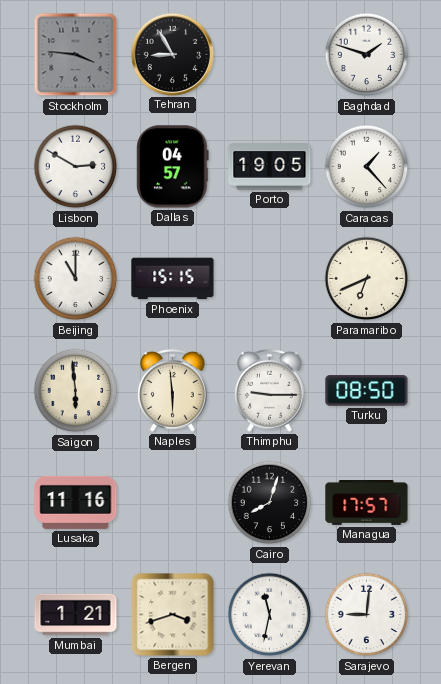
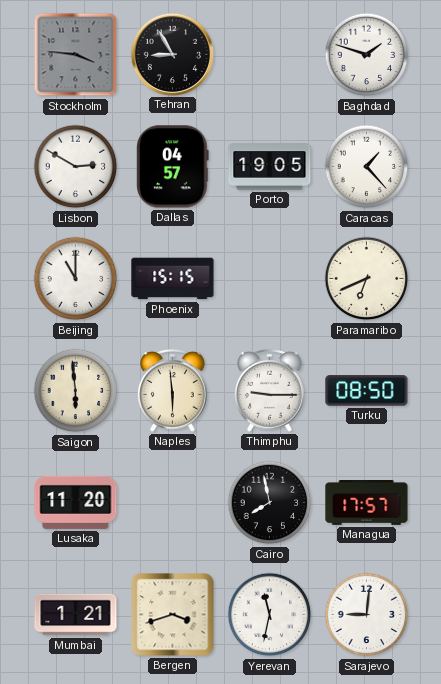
Lusaka: 11:16 -> 11:20
Cairo: 8:03 -> 7:58
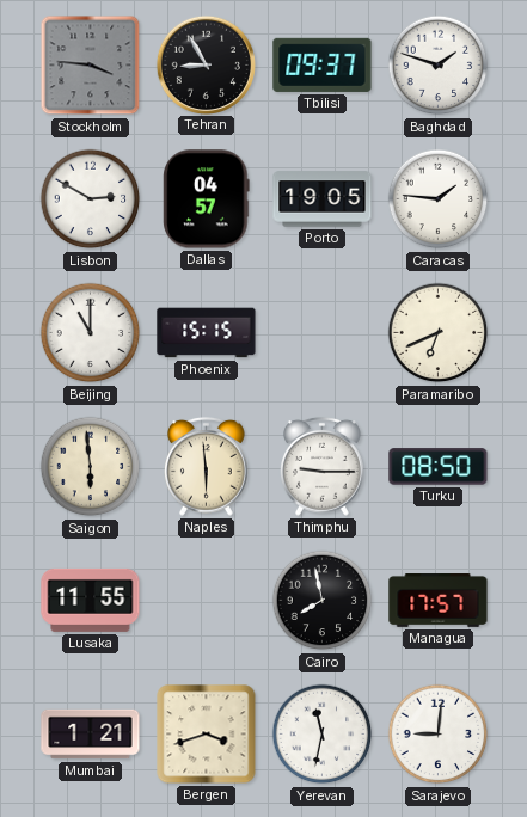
Tbilisi: none -> 09:37
Caracas: 1:23 -> 1:46
Lusaka: 11:20 -> 11:55
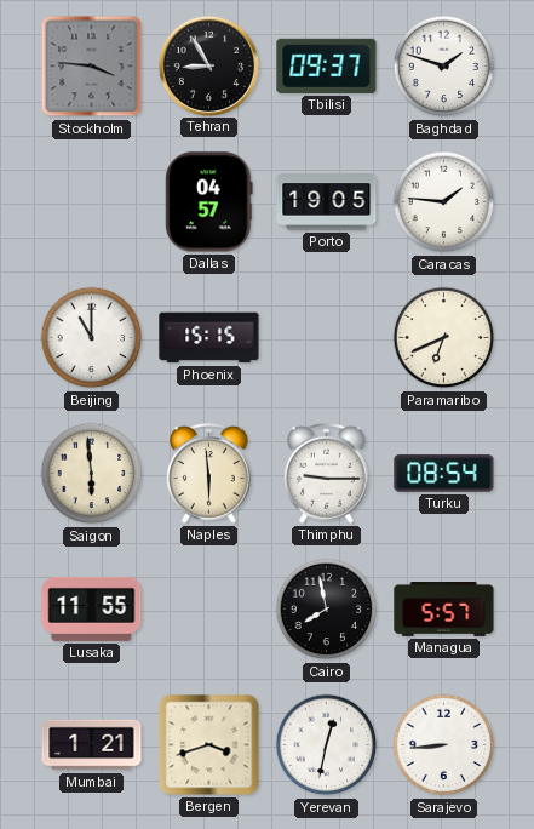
Lisbon: 2:50 -> none
Turku: 08:50 -> 08:54
Managua: 17:57 -> 5:57
Yerevan: 11:32 -> 12:32
Sarajevo: 9:01 -> 8:44
